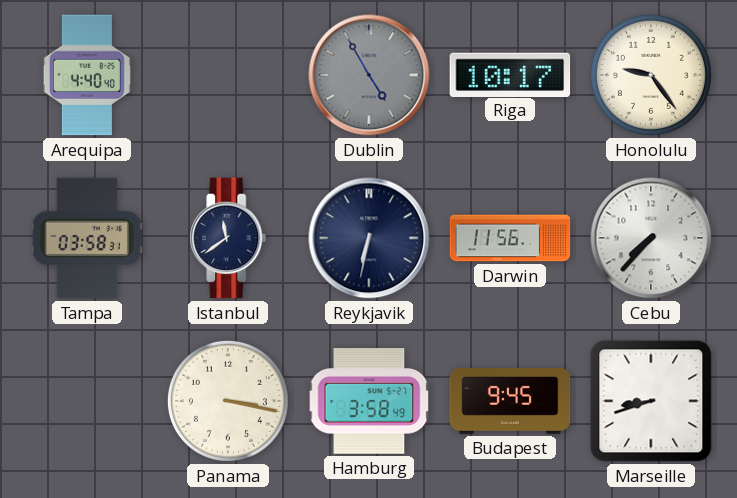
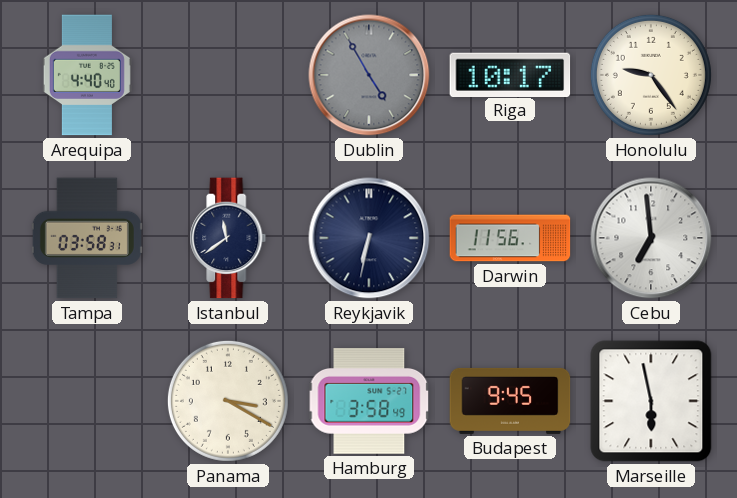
Cebu: 7:37 -> 6:59
Panama: 3:17 -> 3:20
Marseille: 8:42 -> 5:58
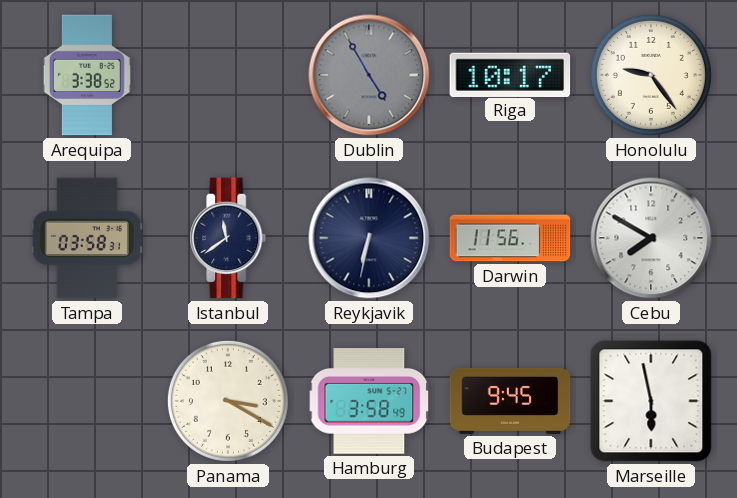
Arequipa: 4:40 -> 3:38
Cebu: 6:59 -> 7:50
